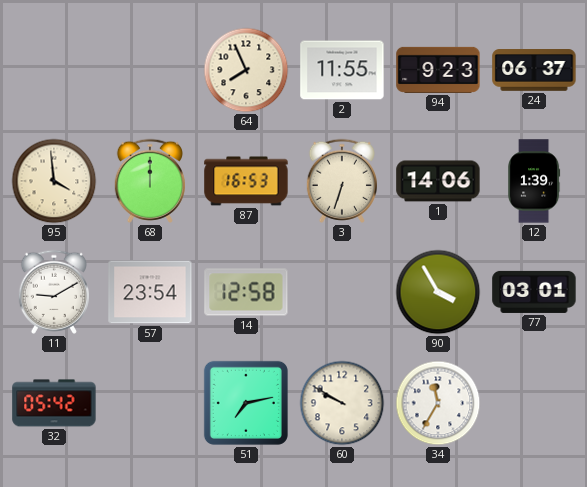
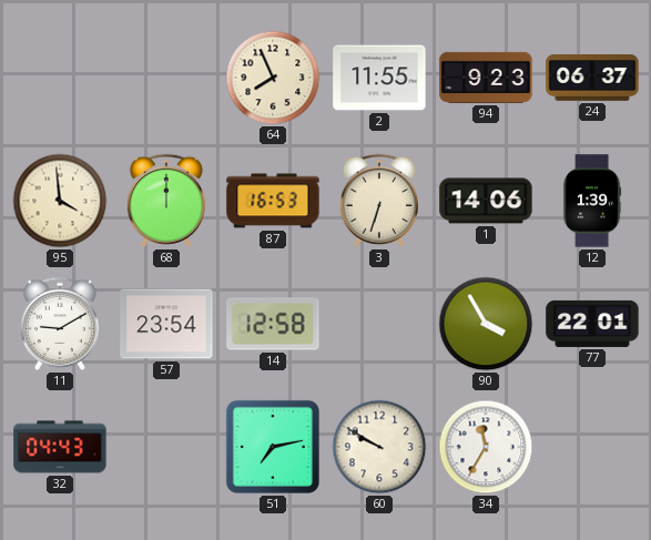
77: 03:01 -> 22:01
32: 05:42 -> 04:43
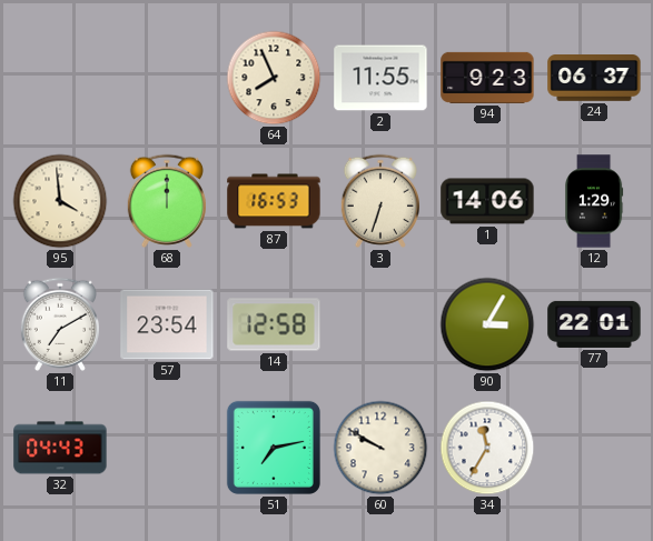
12: 1:39 -> 1:29
11: 9:10 -> 7:10
90: 3:55 -> 3:05
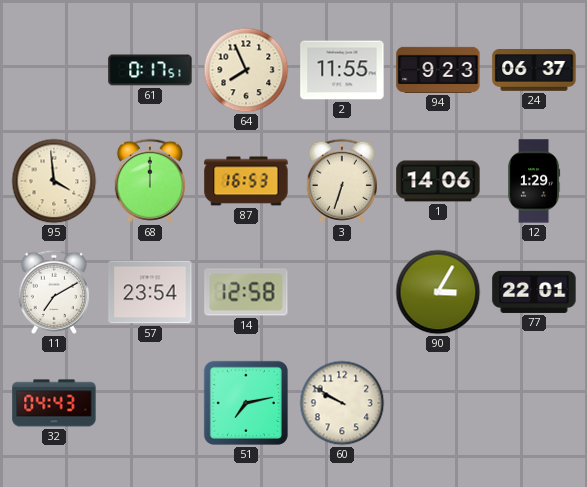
61: none -> 0:17
34: 11:35 -> none
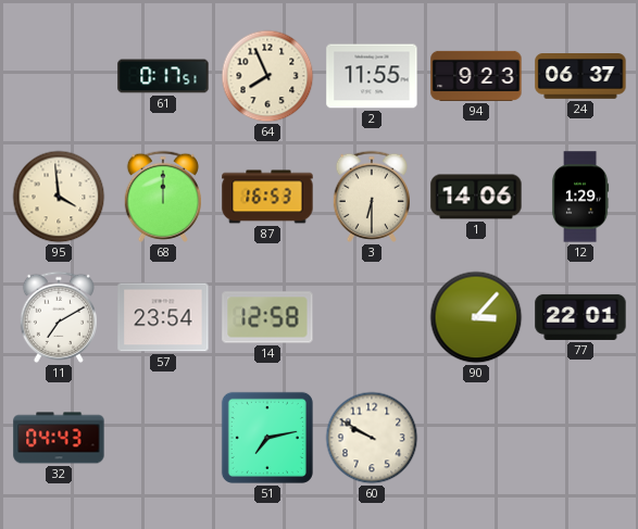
3: 6:33 -> 6:30
90: 3:05 -> 3:07
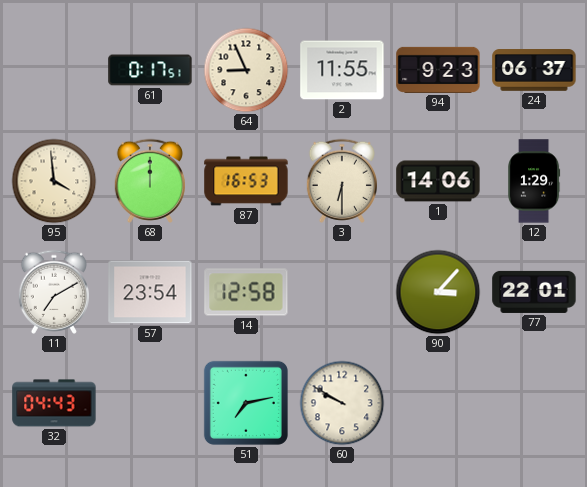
64: 7:56 -> 8:56
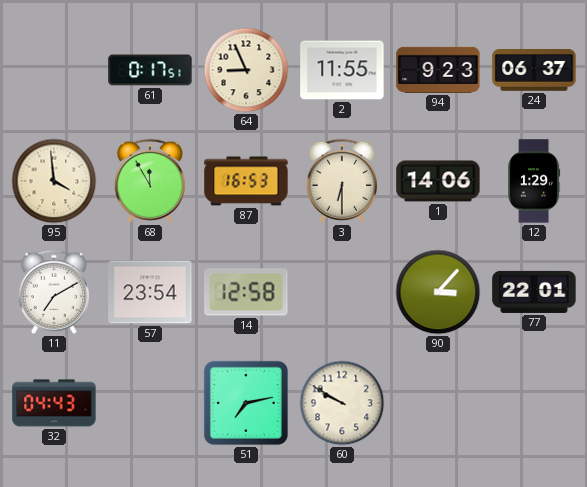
68: 12:00 -> 11:55
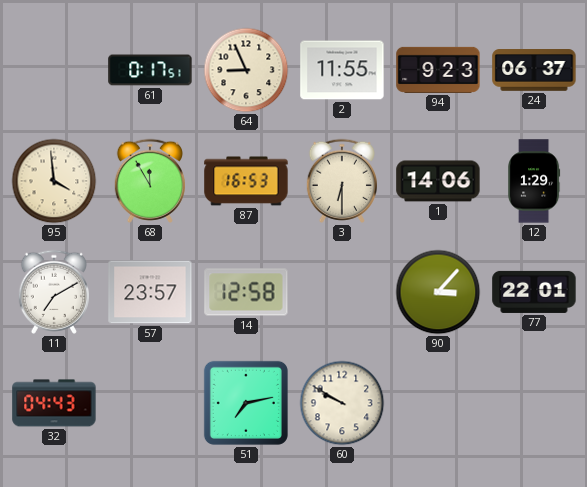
57: 23:54 -> 23:57
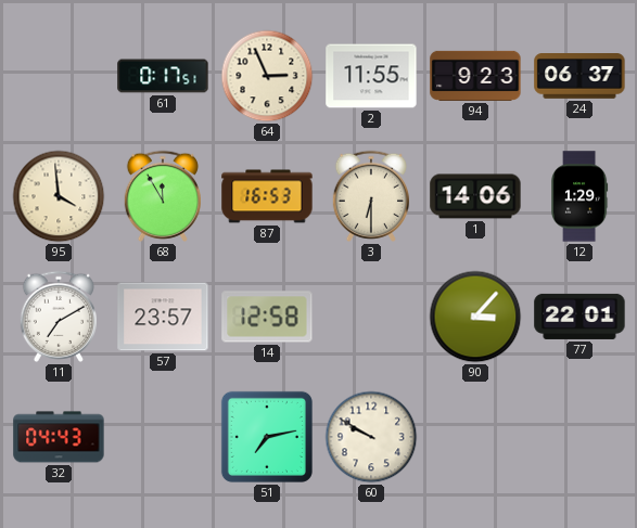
64: 8:56 -> 2:56
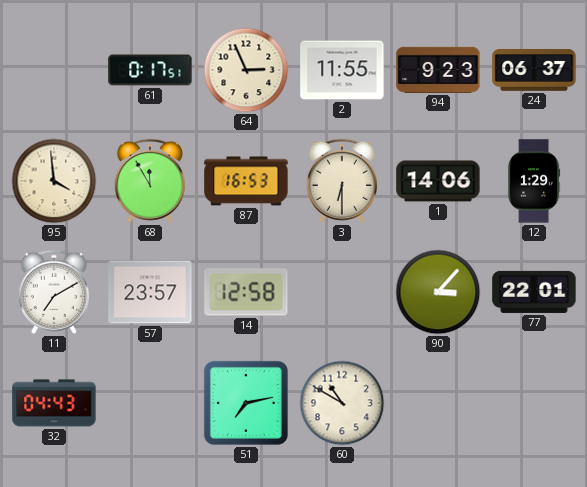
60: 9:50 -> 10:50
